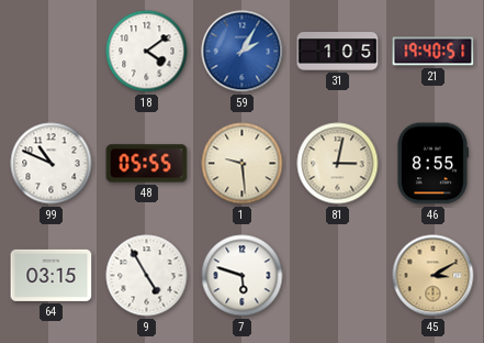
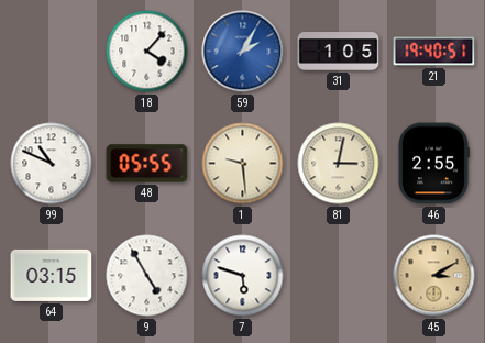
18: 4:09 -> 4:07
46: 8:55 -> 2:55
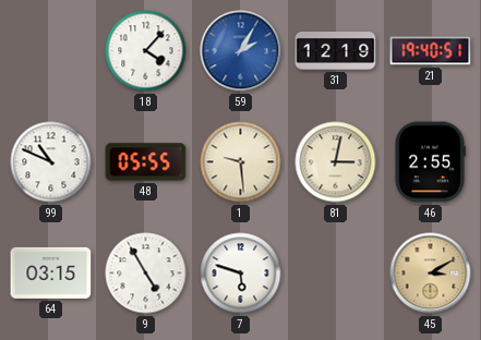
31: 1:05 -> 12:19
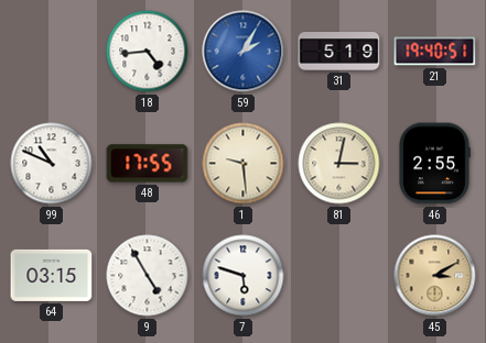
18: 4:07 -> 4:44
31: 12:19 -> 5:19
48: 05:55 -> 17:55
